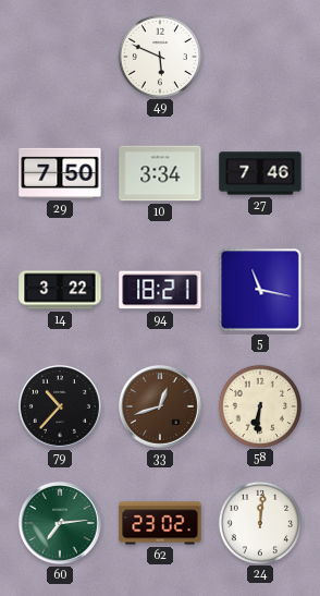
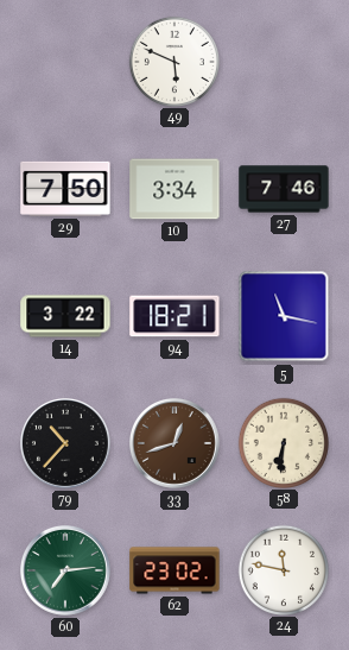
24: 12:01 -> 11:47
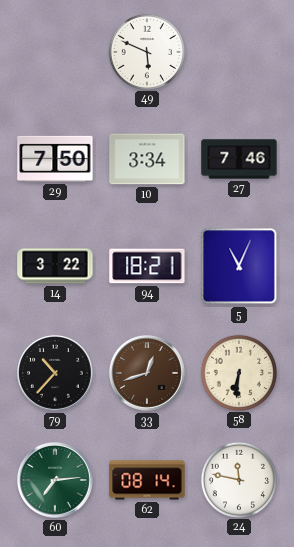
5: 11:17 -> 11:04
62: 23:02 -> 08:14
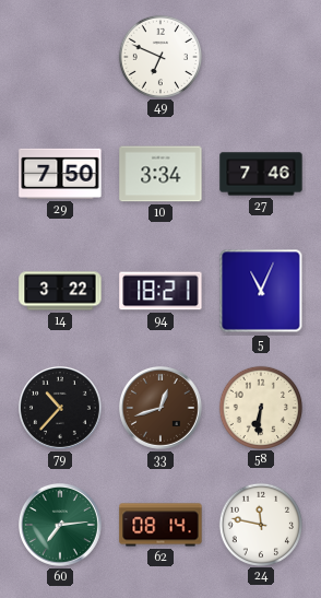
49: 5:49 -> 6:49
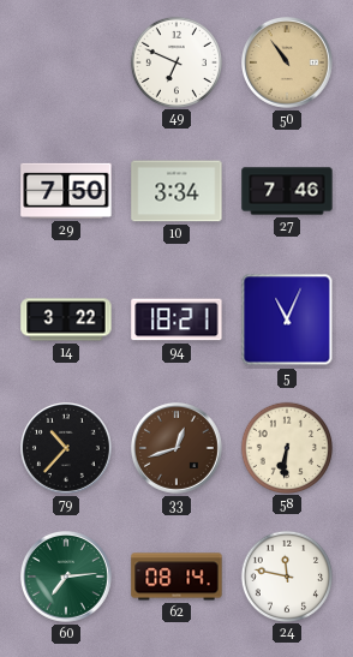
50: none -> 10:54
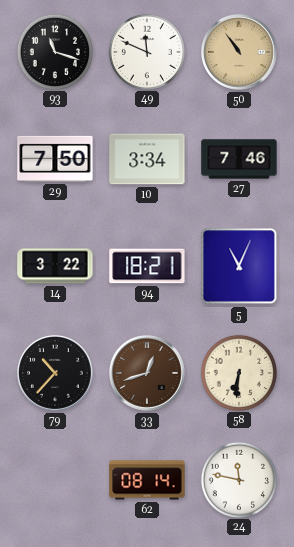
93: none -> 11:18
49: 6:49 -> 11:49
60: 7:14 -> none
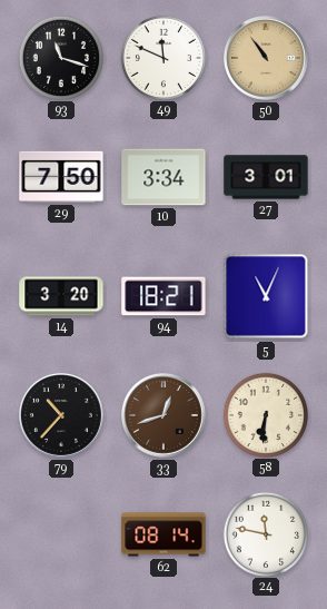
27: 7:46 -> 3:01
14: 3:22 -> 3:20
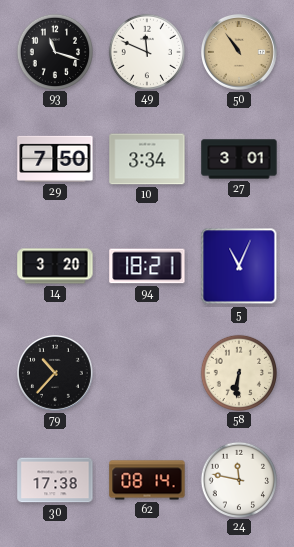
33: 12:42 -> none
30: none -> 17:38
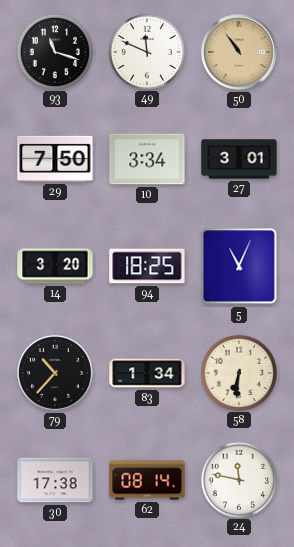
94: 18:21 -> 18:25
83: none -> 1:34
